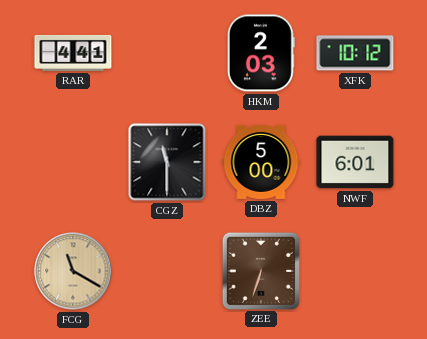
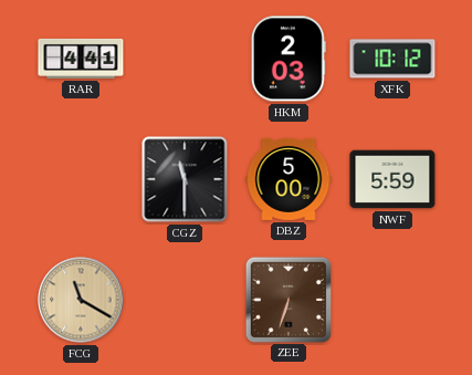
NWF: 6:01 -> 5:59
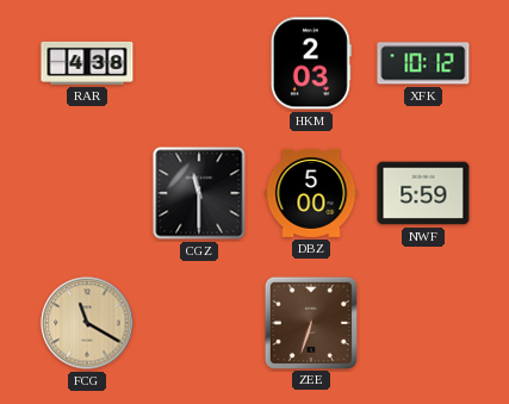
RAR: 4:41 -> 4:38
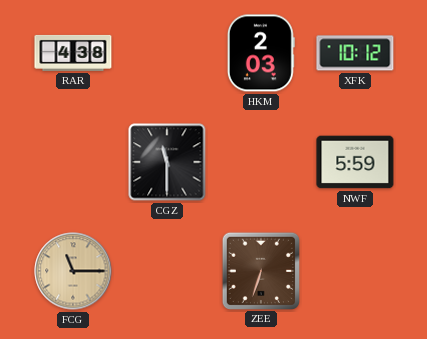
DBZ: 5:00 -> none
FCG: 11:20 -> 11:15
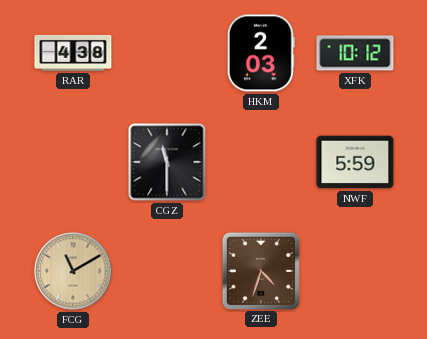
FCG: 11:15 -> 11:10
ZEE: 6:33 -> 4:33
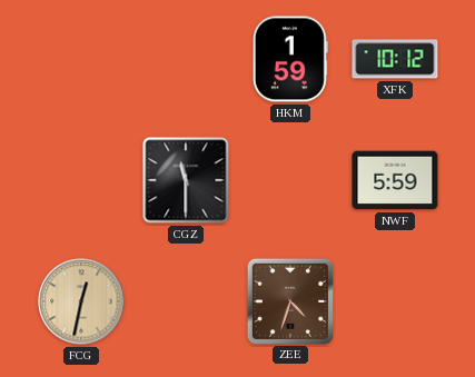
RAR: 4:38 -> none
HKM: 2:03 -> 1:59
FCG: 11:10 -> 12:32
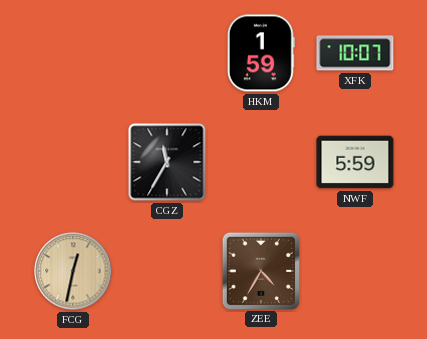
XFK: 10:12 -> 10:07
CGZ: 11:30 -> 11:35
ZEE: 4:33 -> 4:35
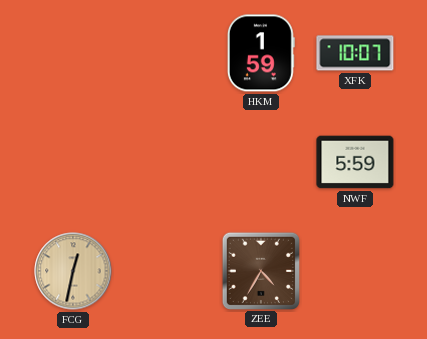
CGZ: 11:35 -> none
